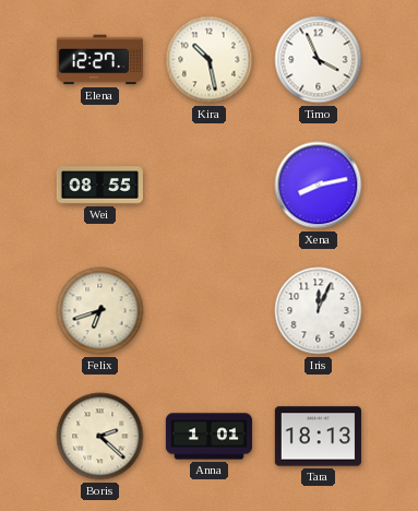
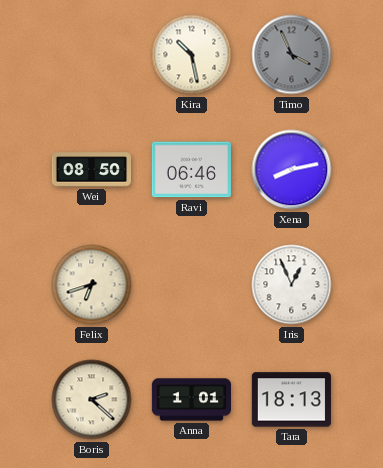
Elena: 12:27 -> none
Timo dial: white -> grey
Wei: 08:55 -> 08:50
Ravi: none -> 06:46
Iris: 12:04 -> 12:56
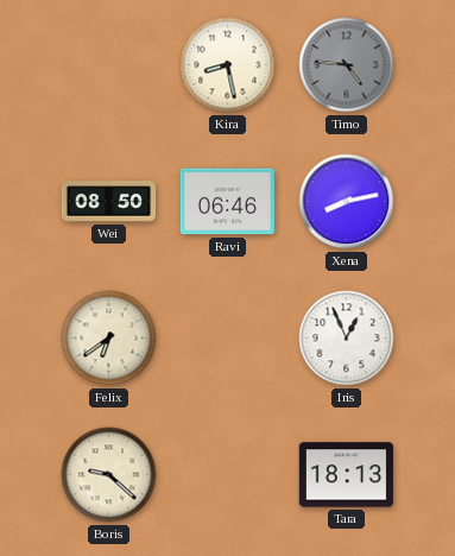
Kira: 10:28 -> 8:28
Timo: 3:56 -> 4:46
Felix: 6:42 -> 6:39
Boris: 2:22 -> 9:22
Anna: 1:01 -> none
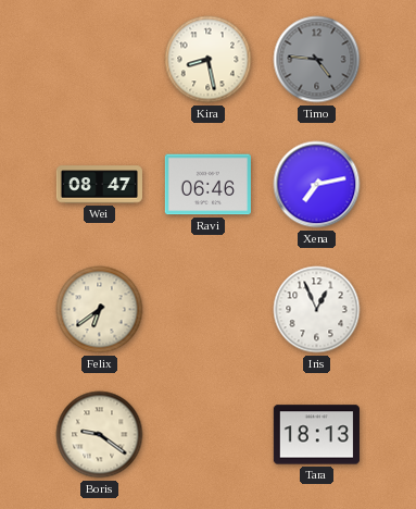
Wei: 08:50 -> 08:47
Xena: 8:13 -> 7:13
Boris: 9:22 -> 9:21
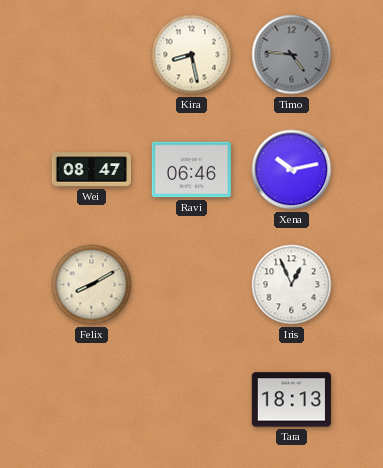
Xena: 7:13 -> 10:13
Felix: 6:39 -> 8:10
Boris: 9:21 -> none
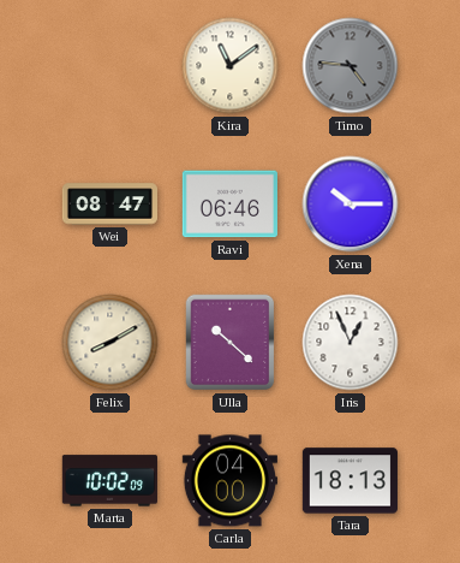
Kira: 8:28 -> 11:09
Xena: 10:13 -> 10:15
Ulla: none -> 10:22
Marta: none -> 10:02
Carla: none -> 04:00
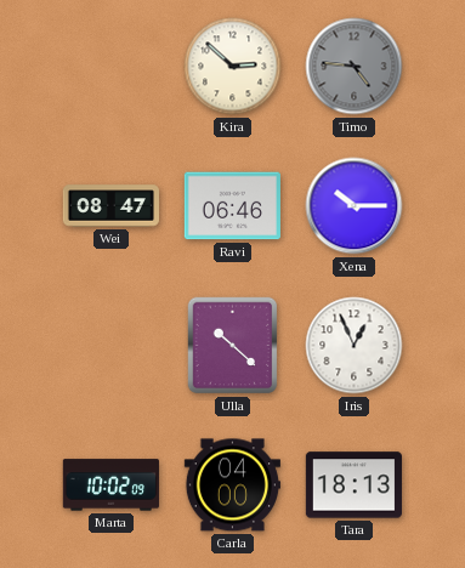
Kira: 11:09 -> 2:52
Felix: 8:10 -> none
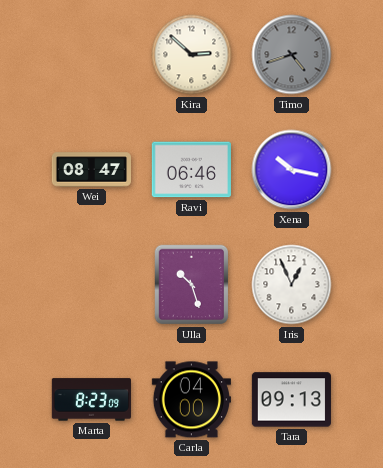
Timo: 4:46 -> 4:42
Xena: 10:15 -> 10:17
Ulla: 10:22 -> 10:27
Marta: 10:02 -> 8:23
Tara: 18:13 -> 09:13
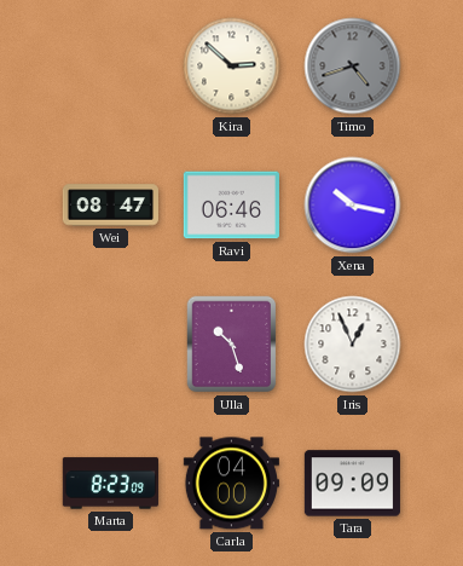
Tara: 09:13 -> 09:09
